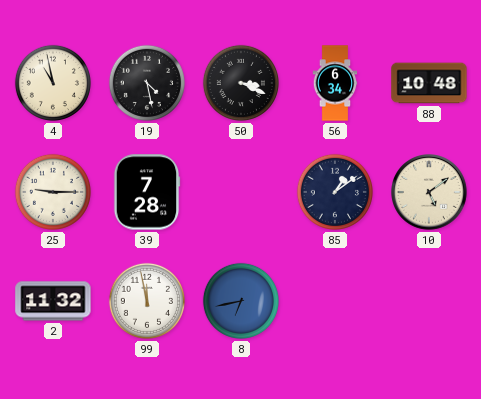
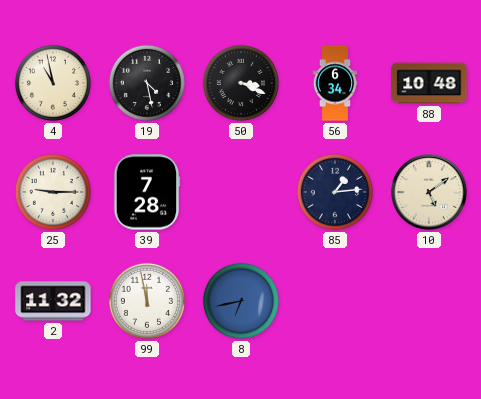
85: 1:09 -> 1:14
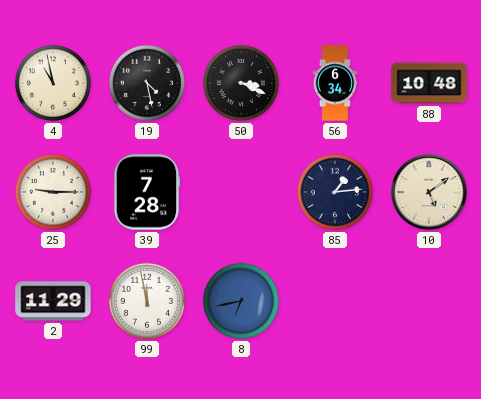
2: 11:32 -> 11:29
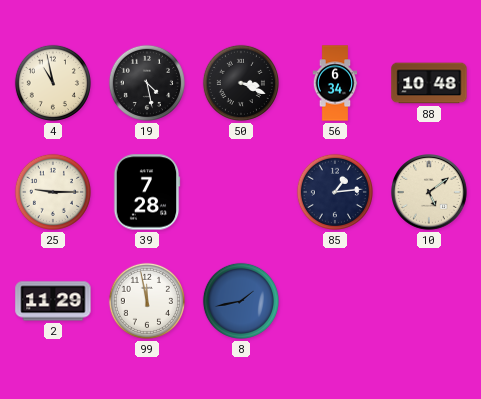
8: 6:43 -> 1:43
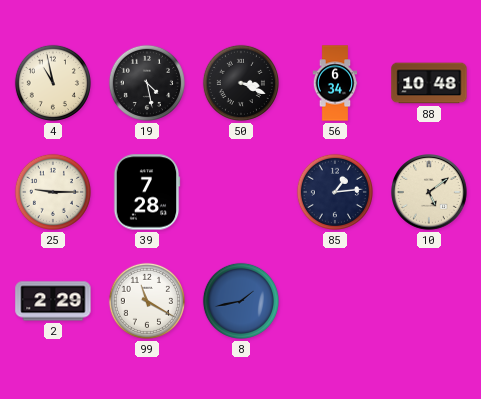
2: 11:29 -> 2:29
99: 11:58 -> 11:20
